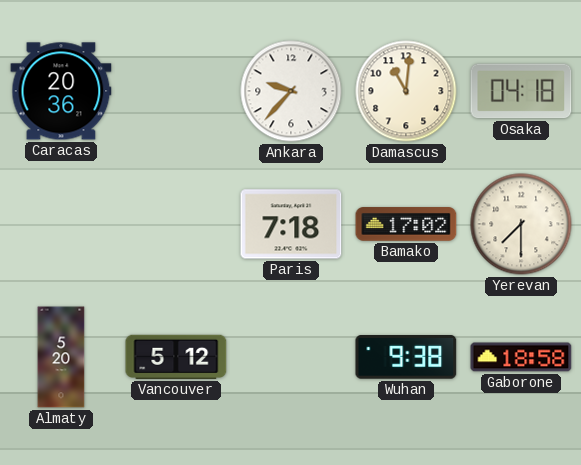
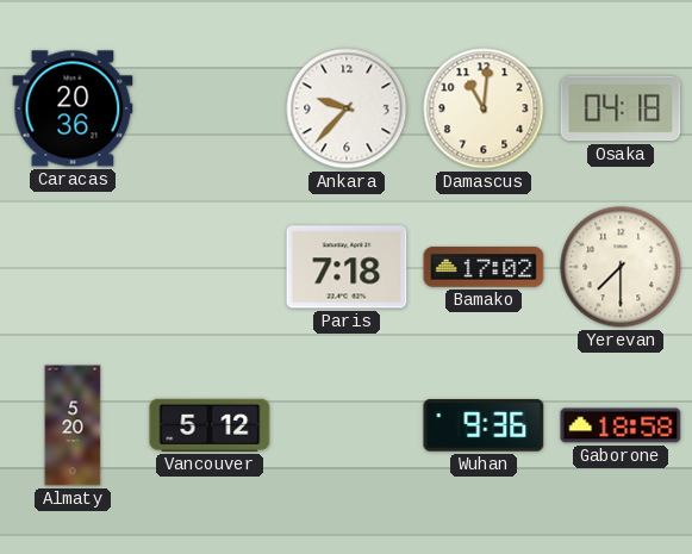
Wuhan: 9:38 -> 9:36
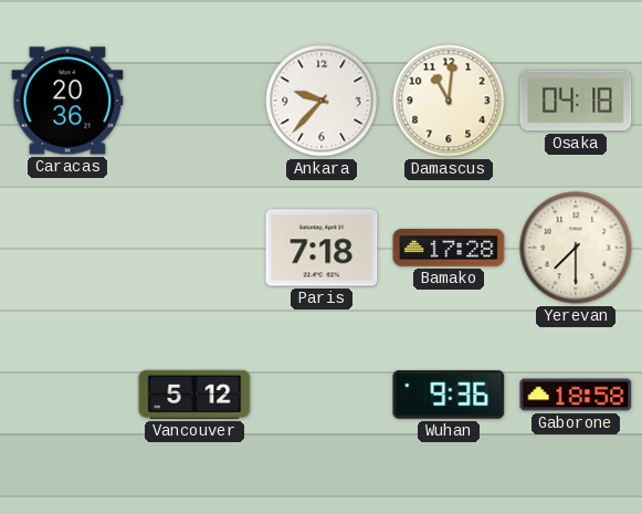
Bamako: 17:02 -> 17:28
Almaty: 5:20 -> none
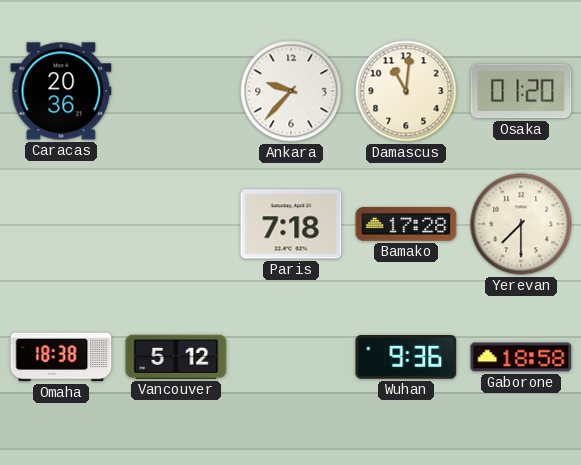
Osaka: 04:18 -> 01:20
Omaha: none -> 18:38
